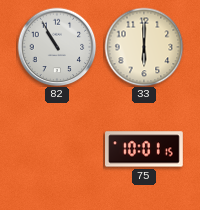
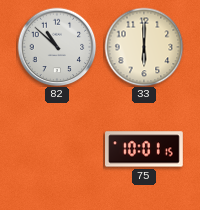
82: 10:55 -> 10:52
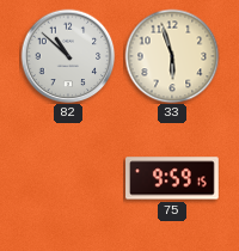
33: 6:00 -> 5:57
75: 10:01 -> 9:59
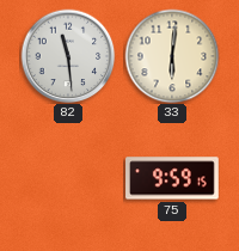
82: 10:52 -> 11:29
33: 5:57 -> 6:01
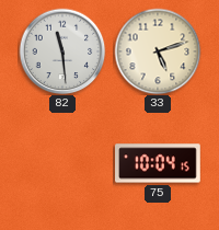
33: 6:01 -> 5:12
75: 9:59 -> 10:04
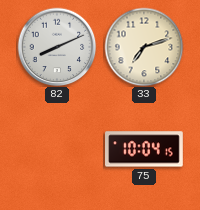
82: 11:29 -> 8:11
33: 5:12 -> 7:12
